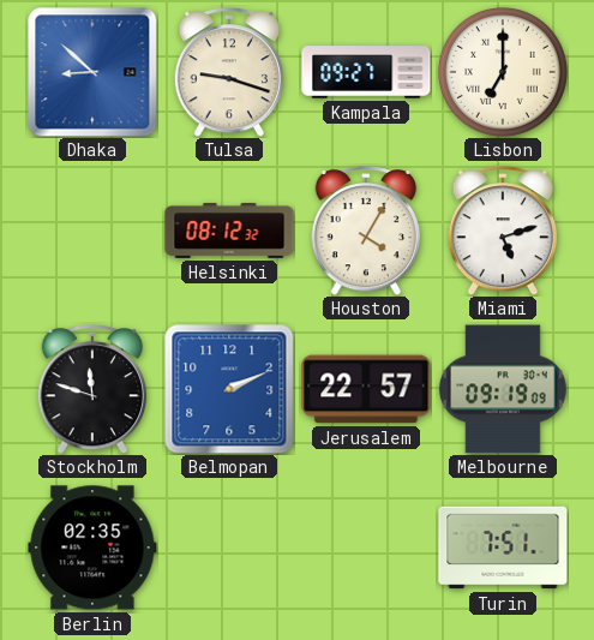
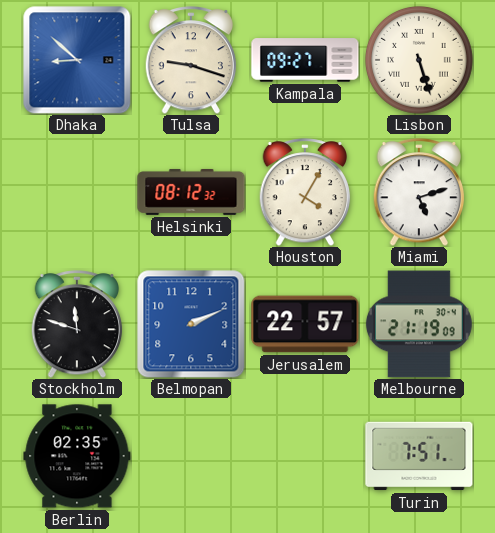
Lisbon: 7:00 -> 5:27
Melbourne: 09:19 -> 21:19
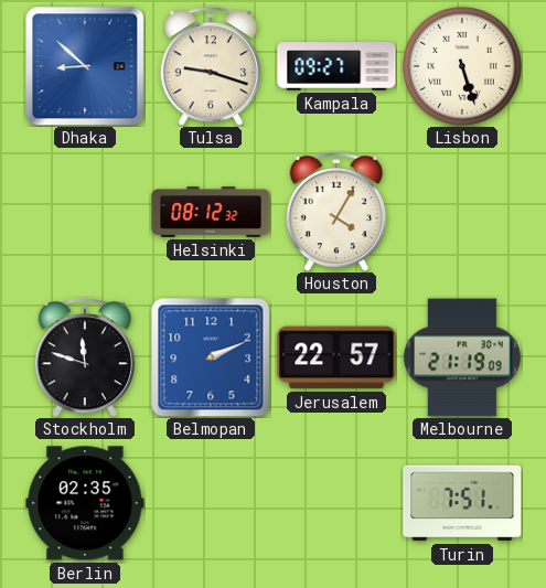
Miami: 5:12 -> none
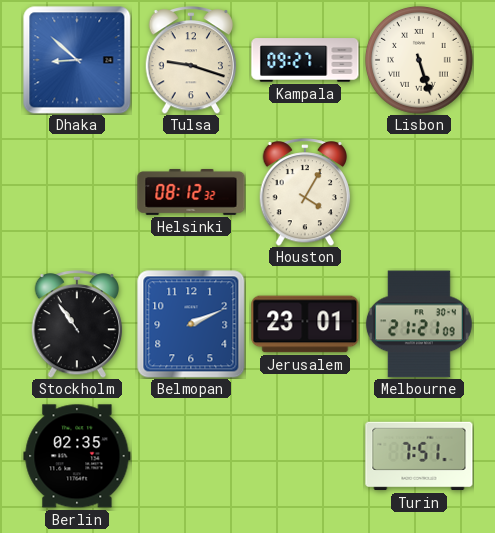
Stockholm: 11:48 -> 10:54
Jerusalem: 22:57 -> 23:01
Melbourne: 21:19 -> 21:21
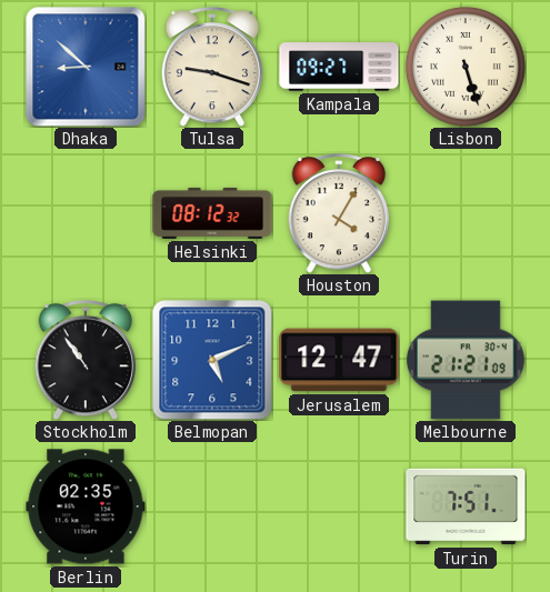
Belmopan: 2:11 -> 5:11
Jerusalem: 23:01 -> 12:47
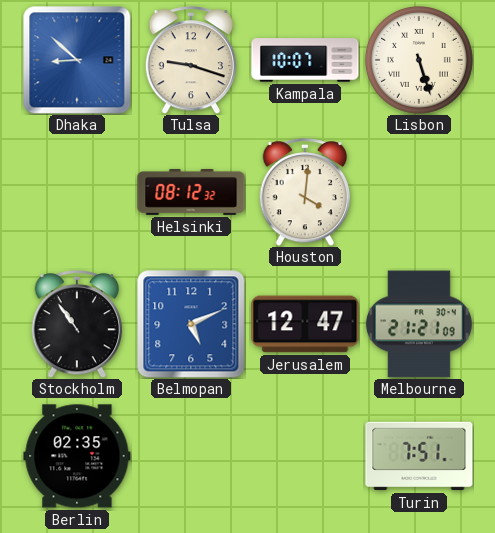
Kampala: 09:27 -> 10:07
Houston: 4:05 -> 4:01
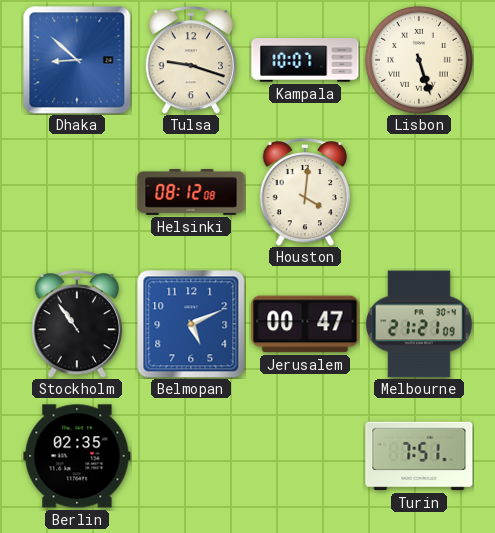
Helsinki: 08:12:32 -> 08:12:08
Jerusalem: 12:47 -> 00:47
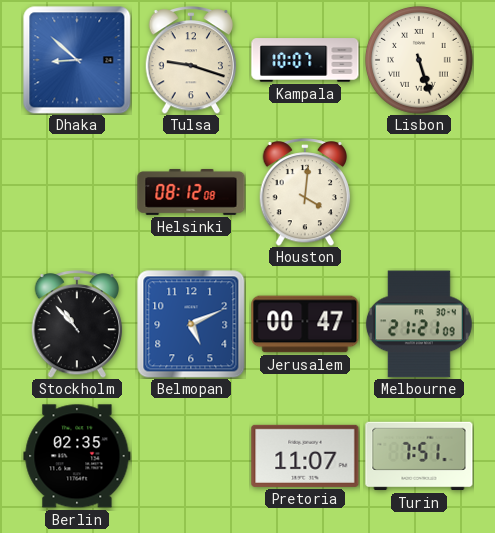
Stockholm: 10:54 -> 10:53
Pretoria: none -> 11:07
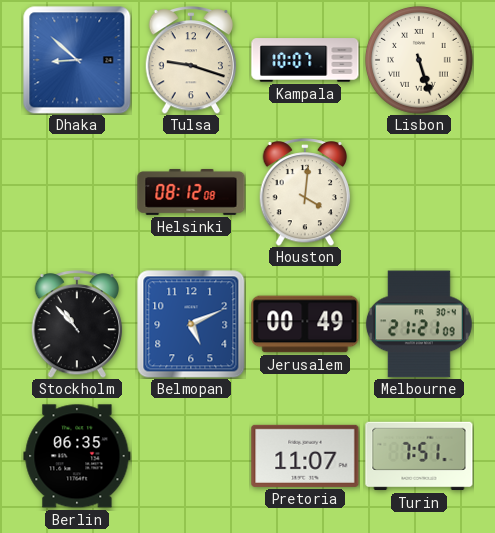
Jerusalem: 00:47 -> 00:49
Berlin: 02:35 -> 06:35
